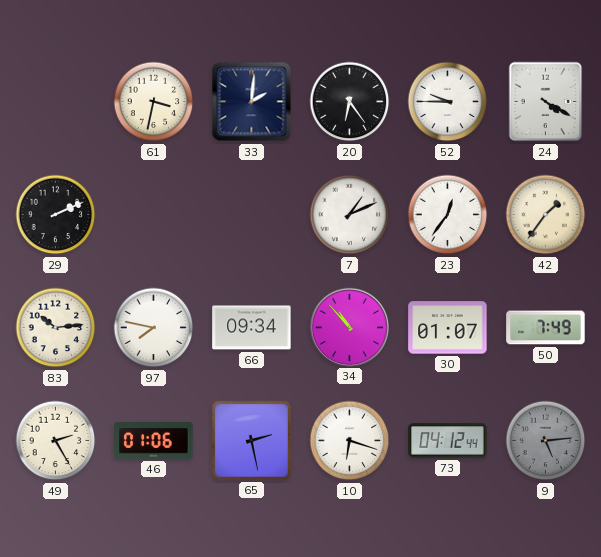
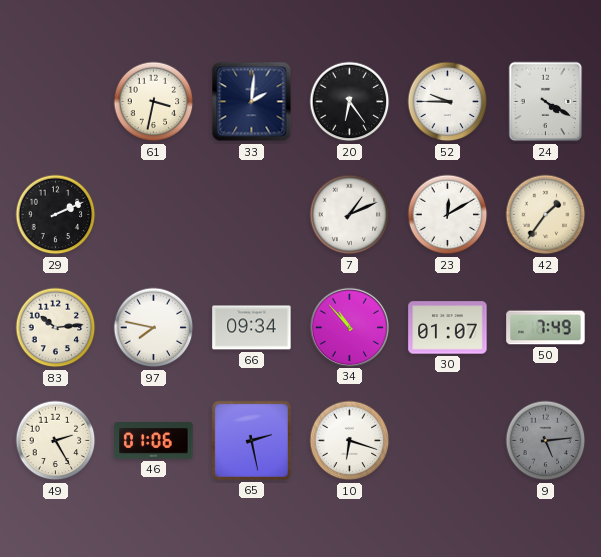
23: 12:36 -> 12:10
73: 04:12 -> none
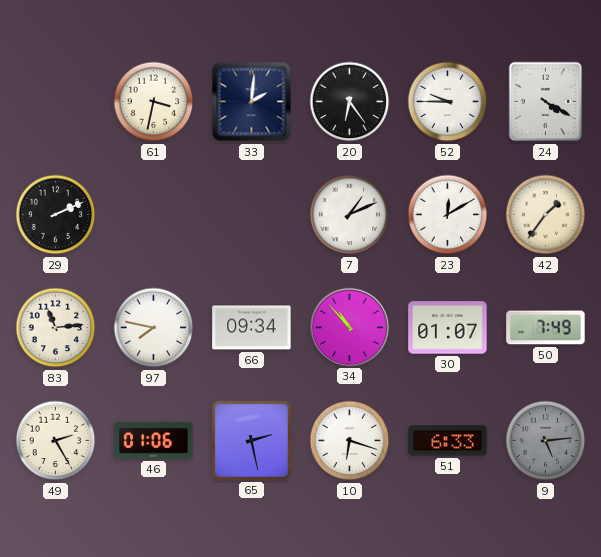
83: 10:14 -> 11:14
51: none -> 6:33
